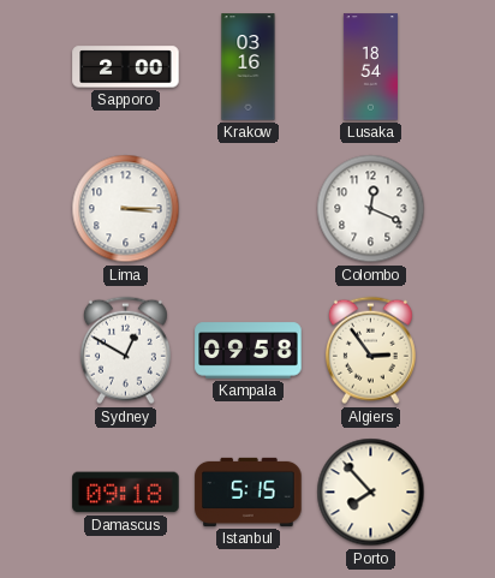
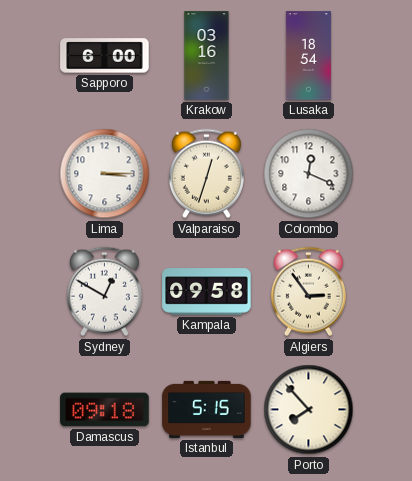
Sapporo: 2:00 -> 6:00
Valparaiso: none -> 12:33
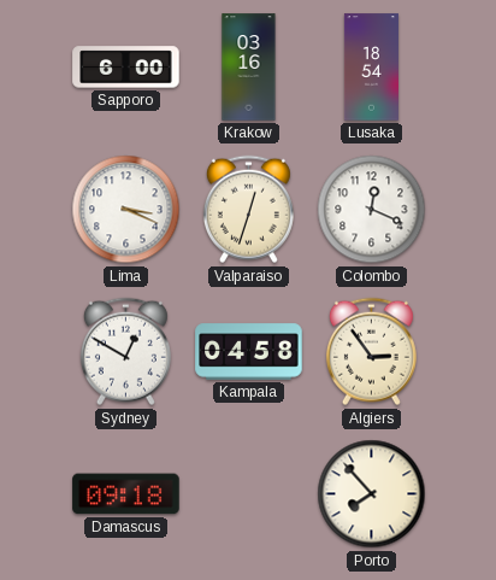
Lima: 3:15 -> 3:19
Kampala: 09:58 -> 04:58
Istanbul: 5:15 -> none
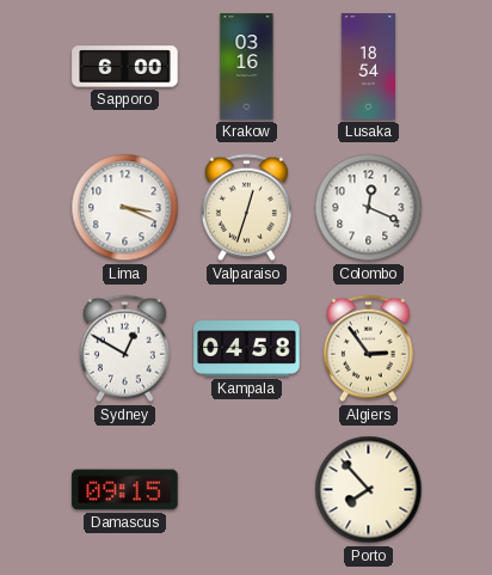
Damascus: 09:18 -> 09:15
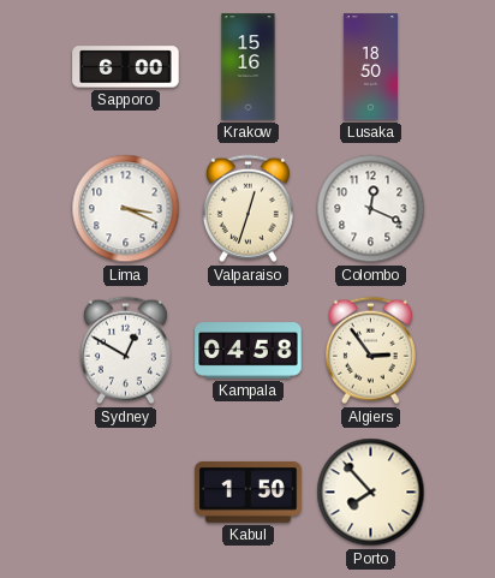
Krakow: 03:16 -> 15:16
Lusaka: 18:54 -> 18:50
Damascus: 09:15 -> none
Kabul: none -> 1:50
